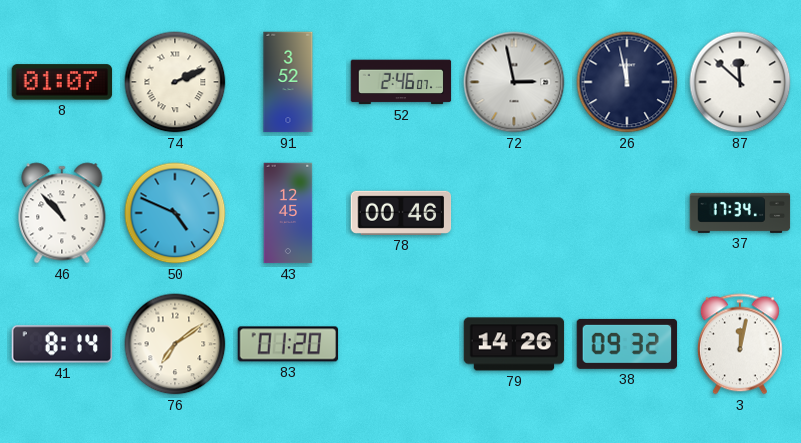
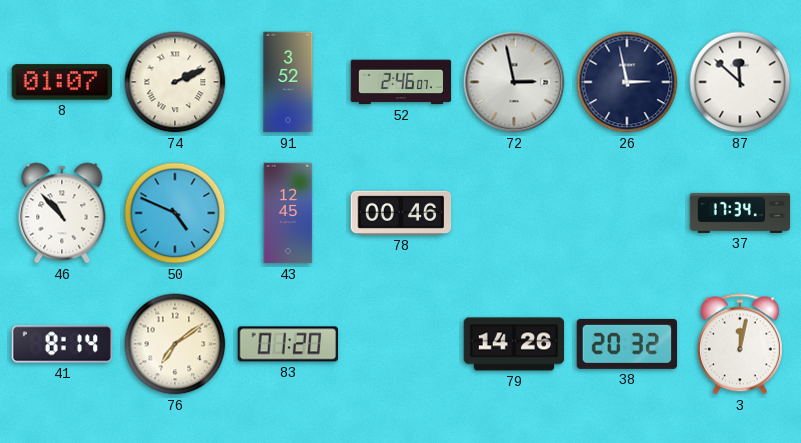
26: 11:58 -> 2:58
38: 09:32 -> 20:32
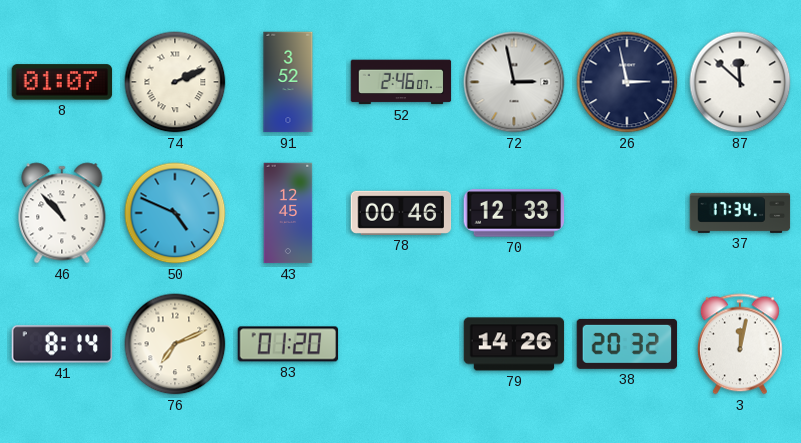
70: none -> 12:33
76: 7:09 -> 7:11
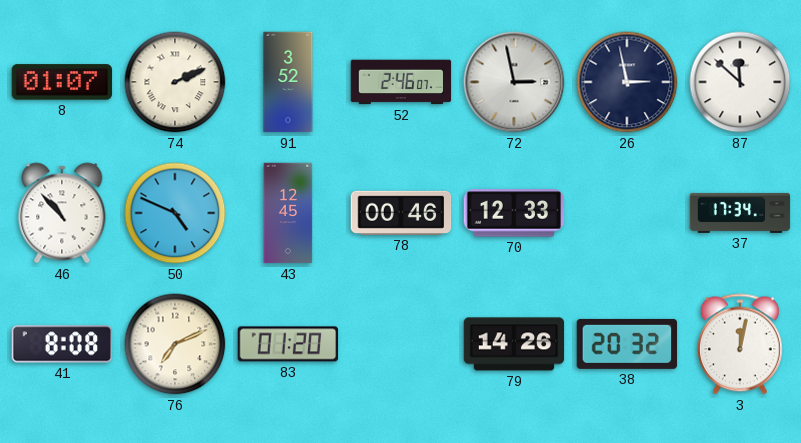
41: 8:14 -> 8:08
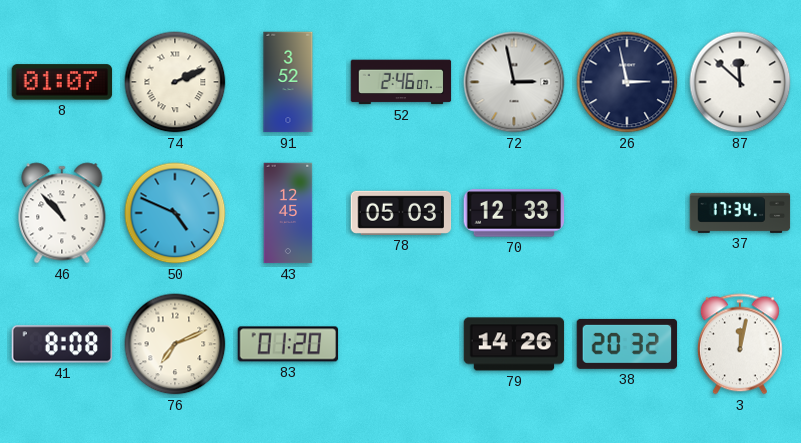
78: 00:46 -> 05:03
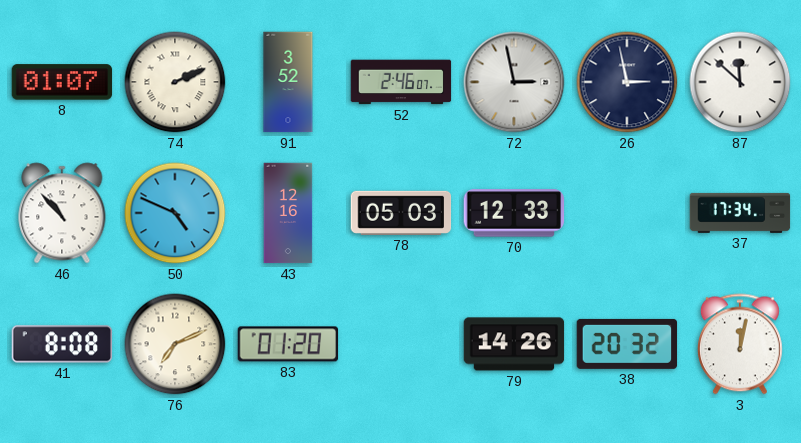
43: 12:45 -> 12:16
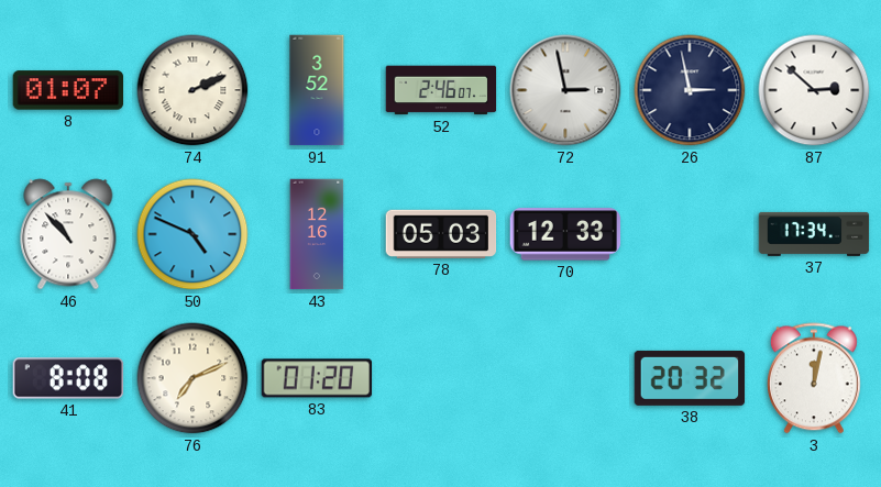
87: 11:52 -> 2:52
79: 14:26 -> none
